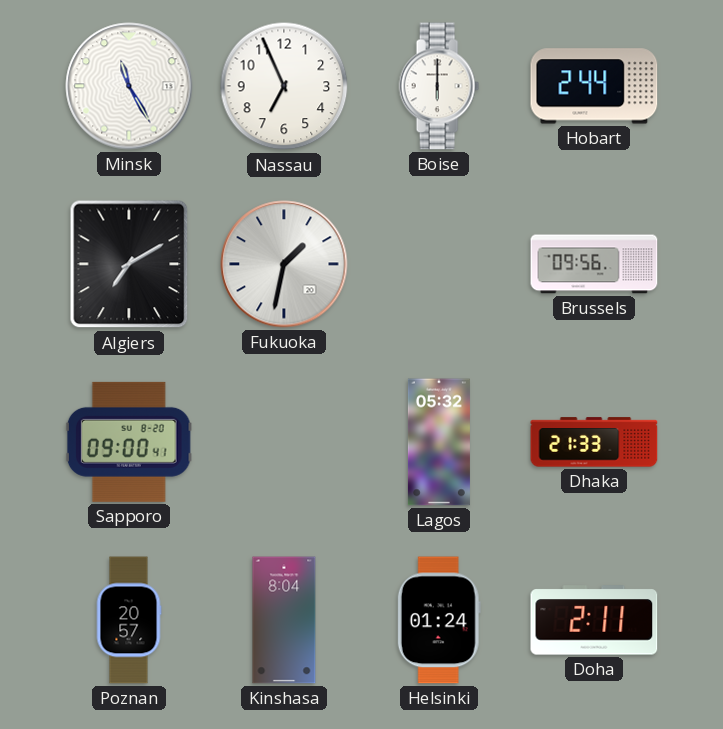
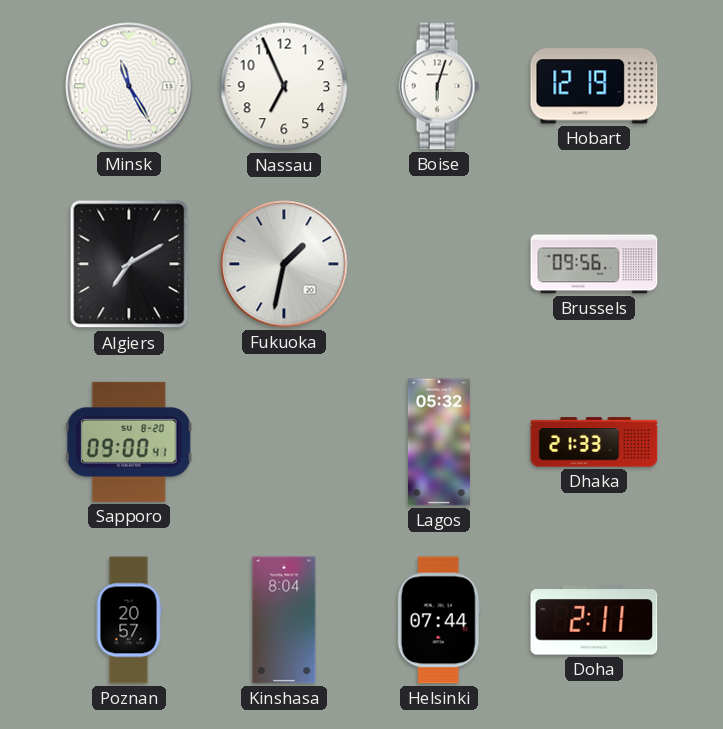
Boise: 6:00 -> 6:03
Hobart: 2:44 -> 12:19
Helsinki: 01:24 -> 07:44
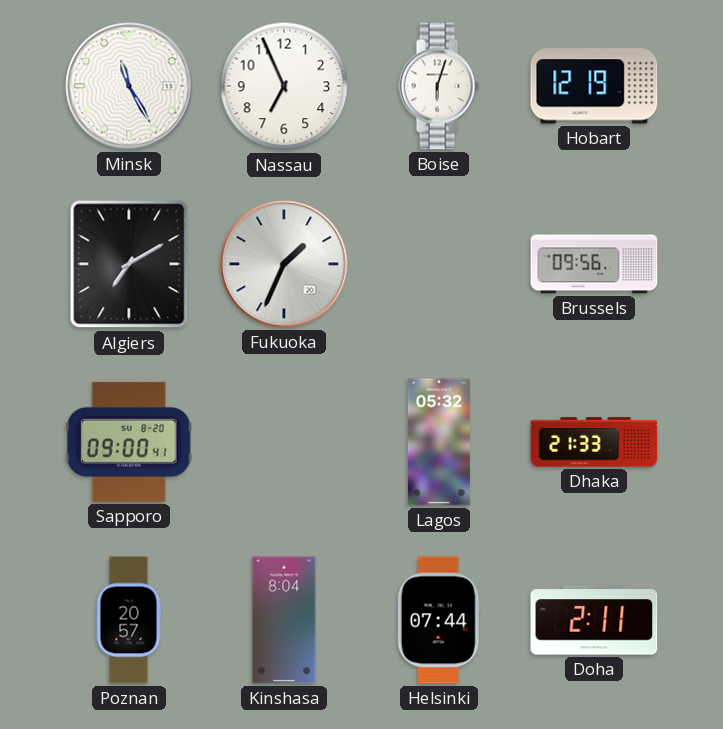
Fukuoka: 1:32 -> 1:34
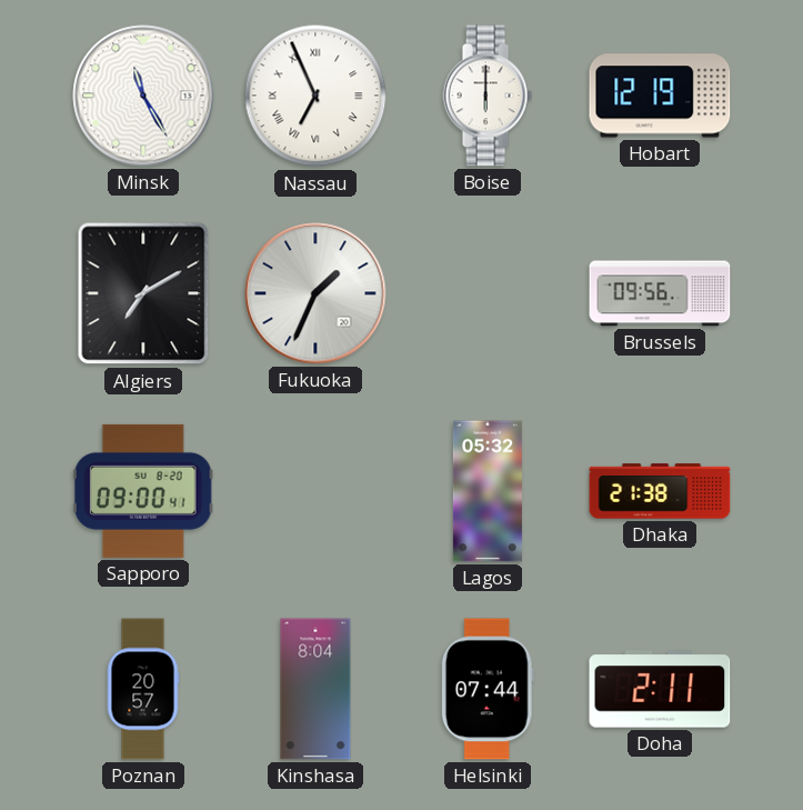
Nassau numerals: Arabic -> Roman
Boise: 6:03 -> 6:00
Dhaka: 21:33 -> 21:38
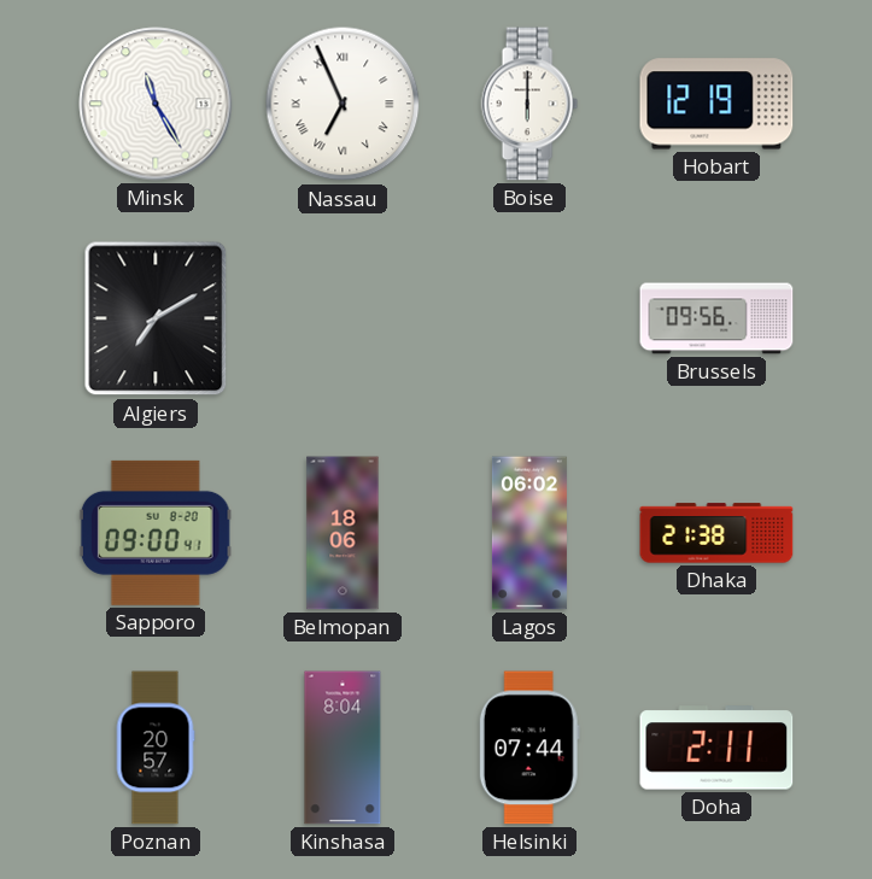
Fukuoka: 1:34 -> none
Belmopan: none -> 18:06
Lagos: 05:32 -> 06:02
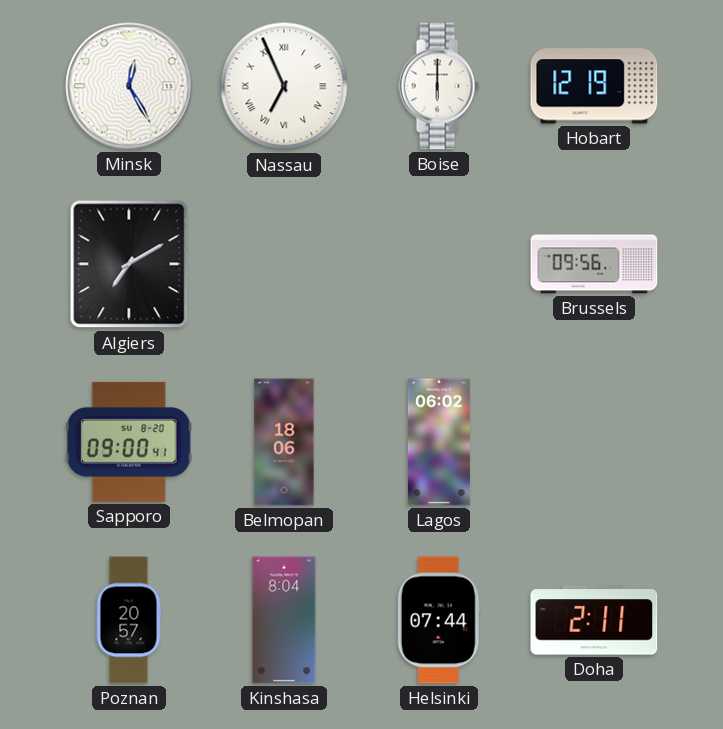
Minsk: 11:25 -> 12:25
Dhaka: 21:38 -> none
